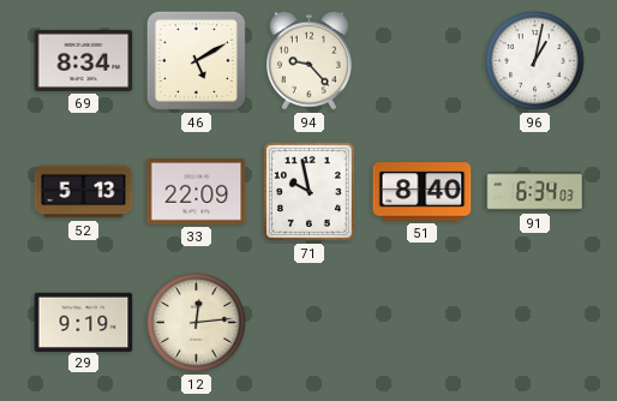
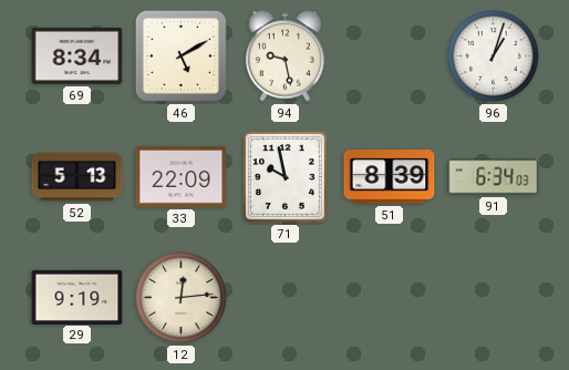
94: 9:23 -> 9:28
96: 1:02 -> 1:03
51: 8:40 -> 8:39
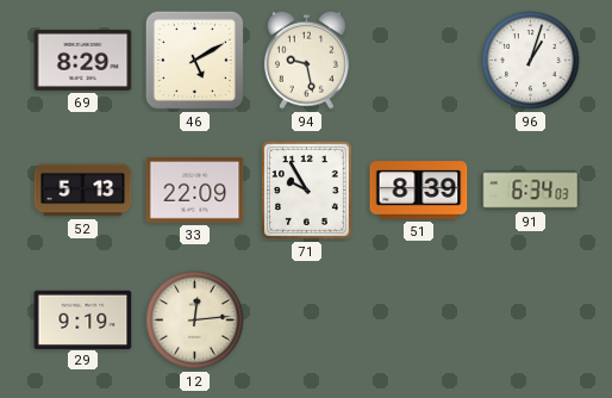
69: 8:34 -> 8:29
71: 9:58 -> 9:55
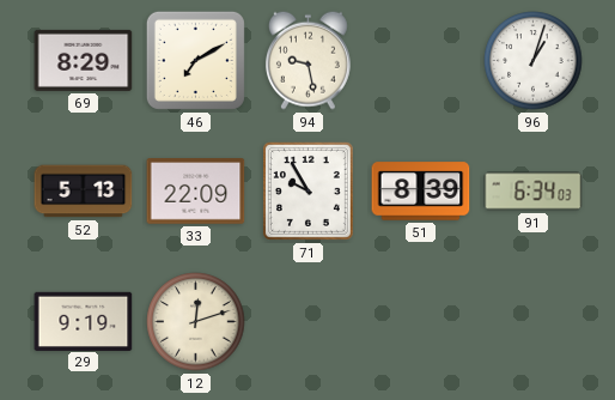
46: 5:10 -> 7:10
12: 12:14 -> 12:12
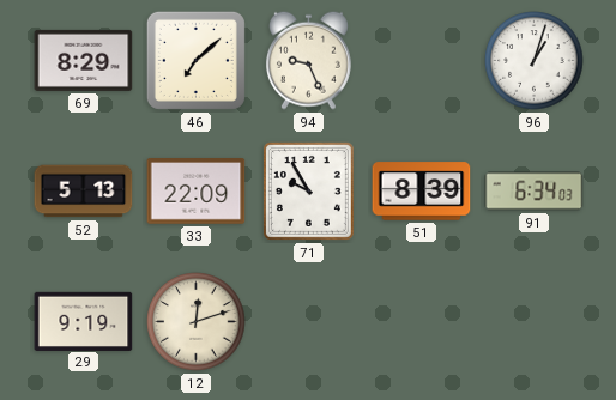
46: 7:10 -> 7:08
94: 9:28 -> 9:26
